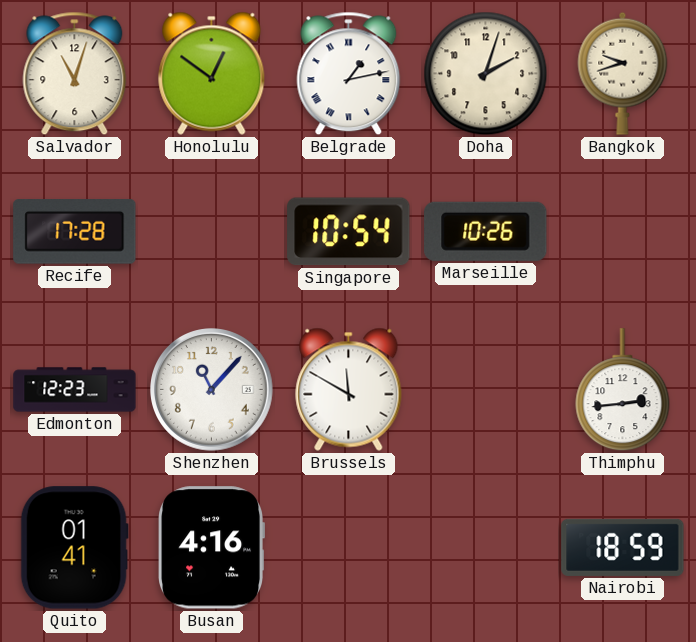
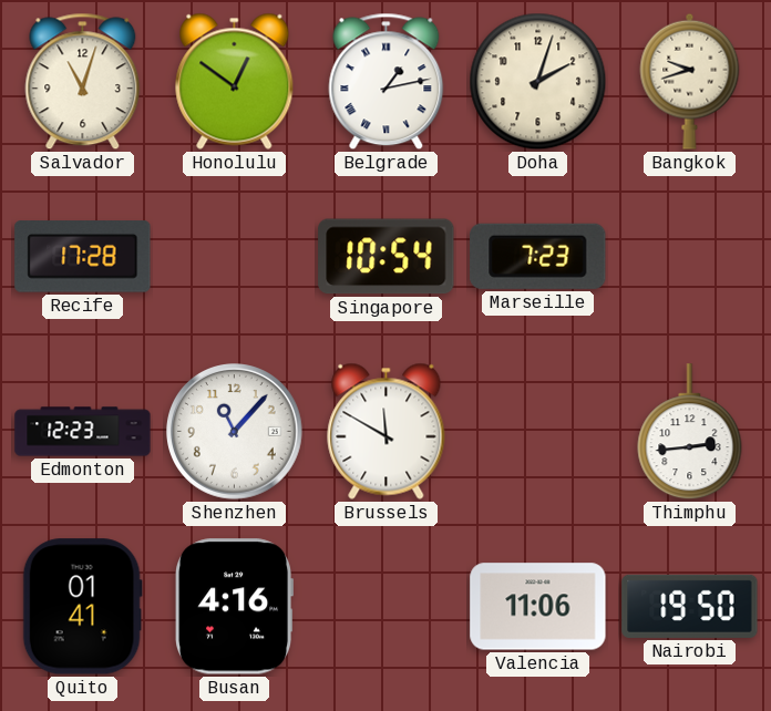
Marseille: 10:26 -> 7:23
Valencia: none -> 11:06
Nairobi: 18:59 -> 19:50
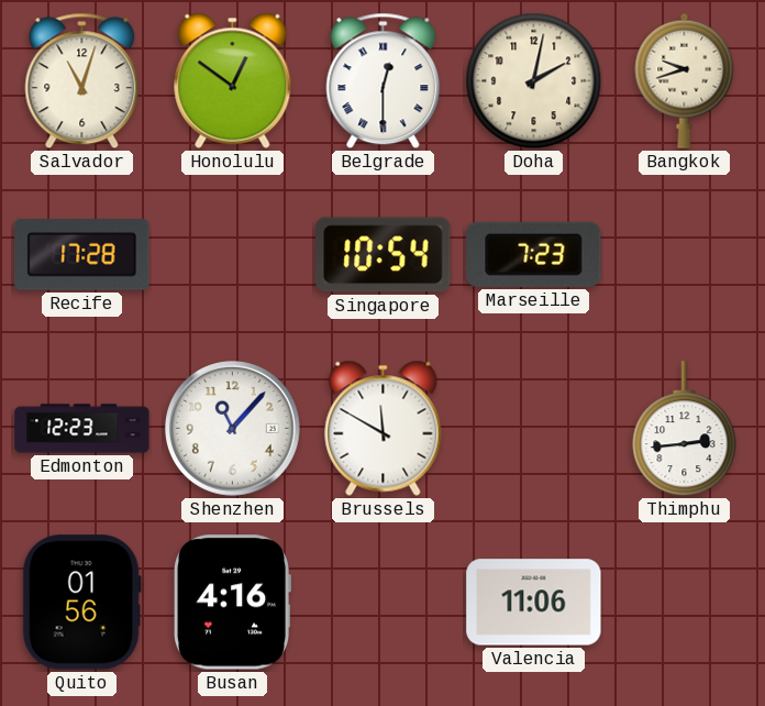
Belgrade: 1:13 -> 12:30
Doha: 2:03 -> 2:02
Quito: 01:41 -> 01:56
Nairobi: 19:50 -> none
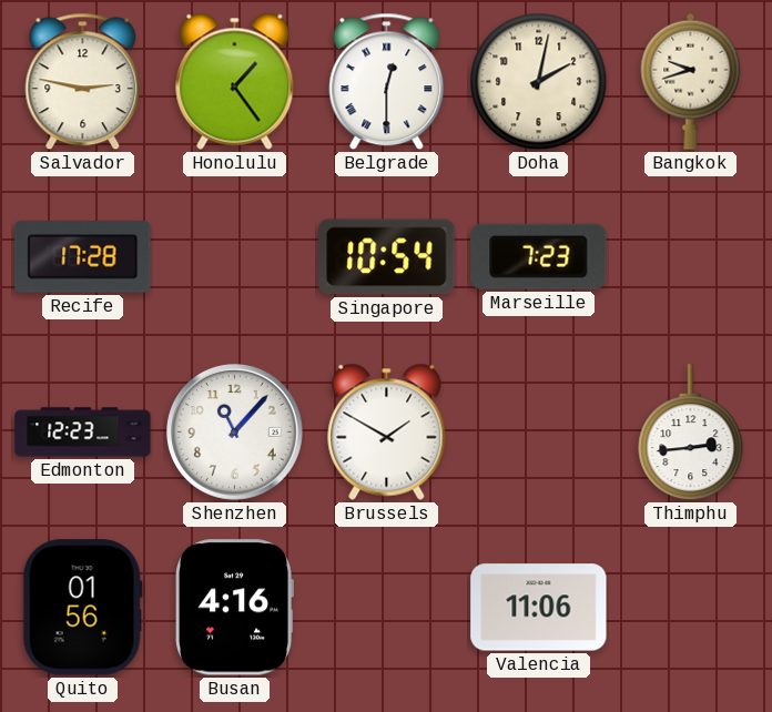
Salvador: 11:03 -> 2:47
Honolulu: 12:51 -> 1:24
Brussels: 11:50 -> 1:50
